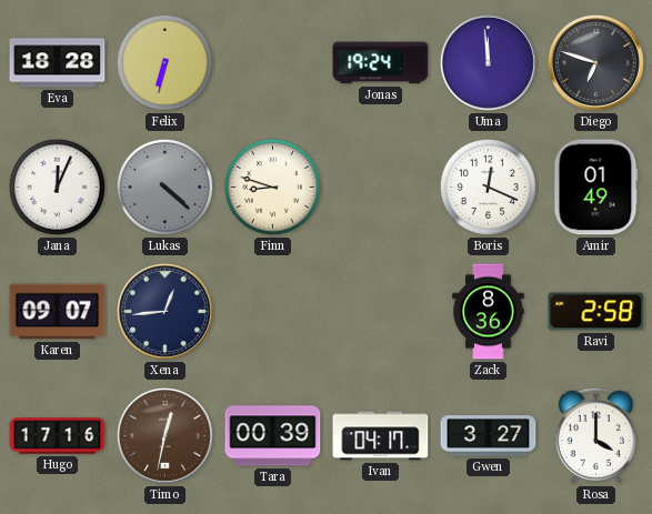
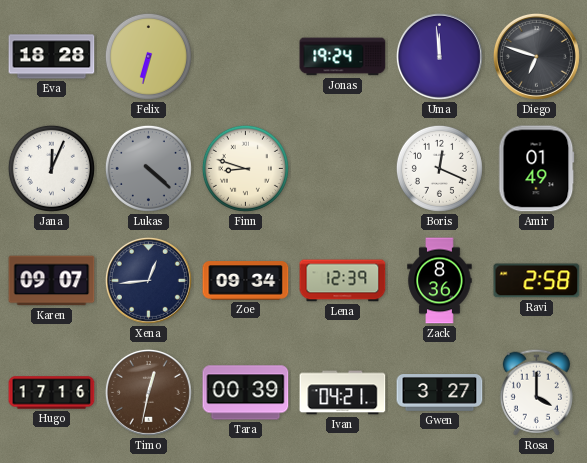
Zoe: none -> 09:34
Lena: none -> 12:39
Ivan: 04:17 -> 04:21
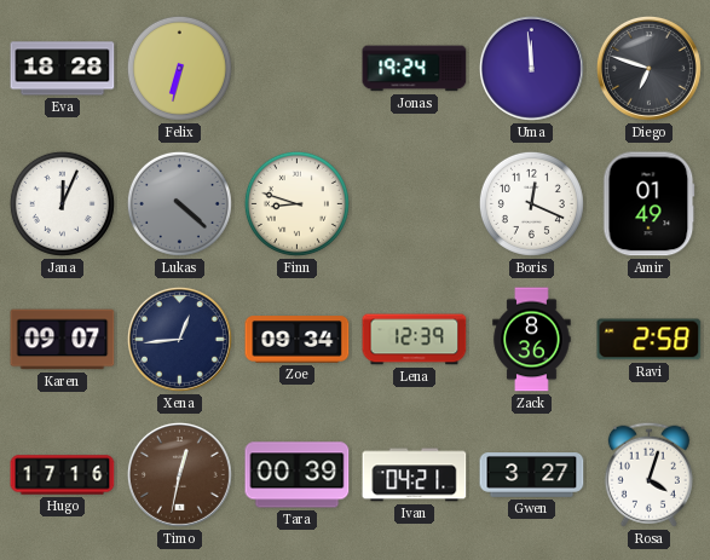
Rosa: 4:00 -> 4:03
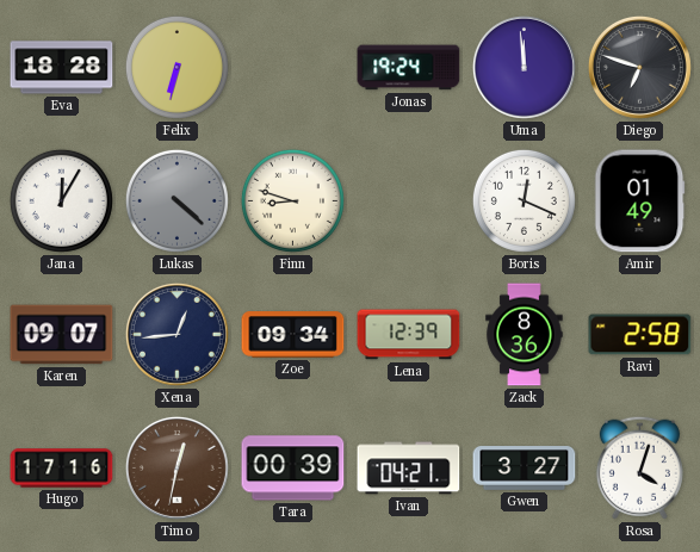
Jana: 12:04 -> 12:05
